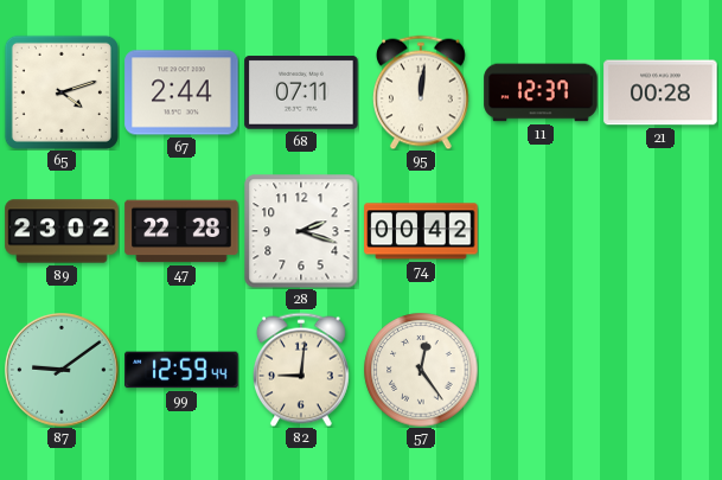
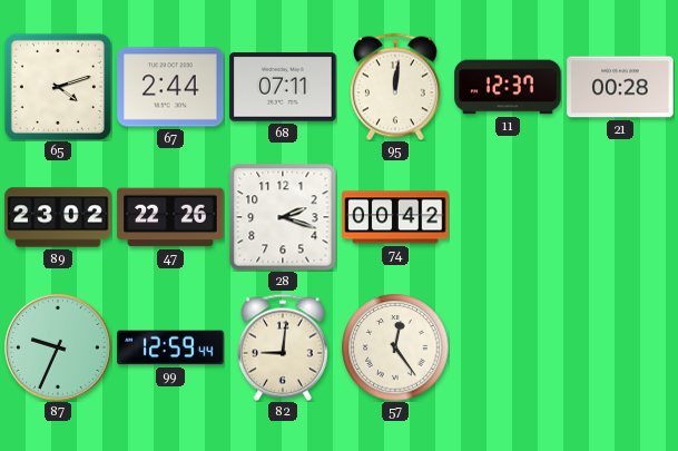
47: 22:28 -> 22:26
87: 9:09 -> 9:34
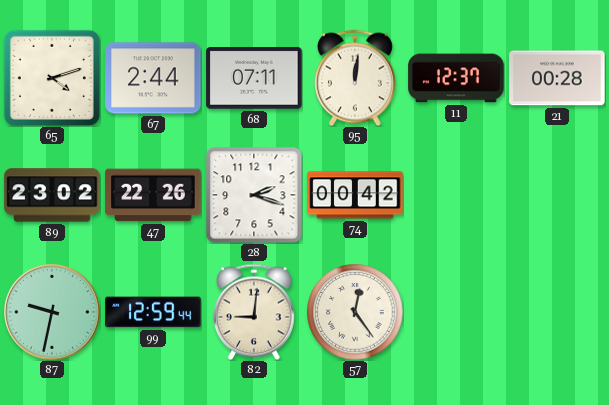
87: 9:34 -> 9:32
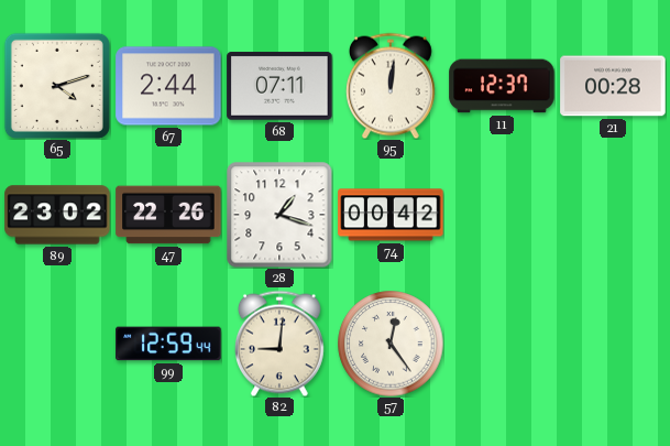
28: 2:18 -> 1:18
87: 9:32 -> none
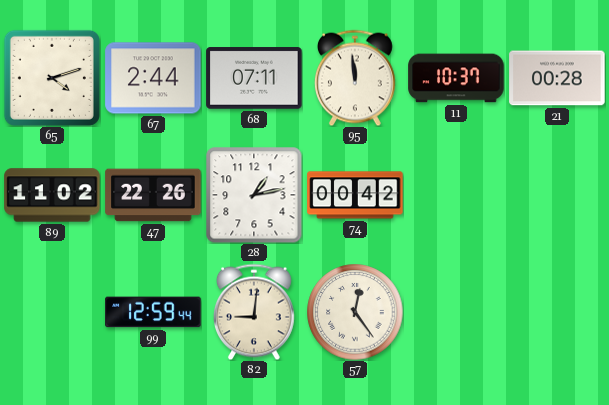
95: 12:01 -> 11:59
11: 12:37 -> 10:37
89: 23:02 -> 11:02
28: 1:18 -> 1:13
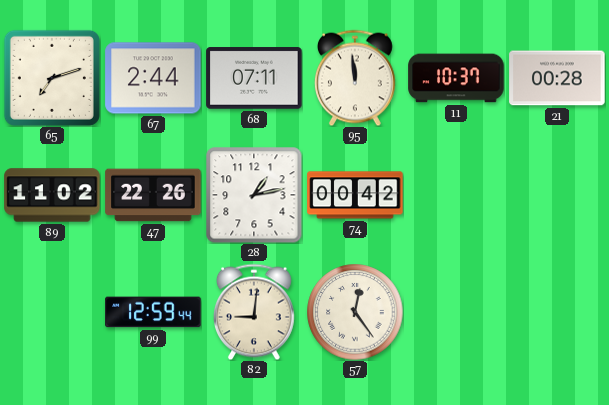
65: 4:12 -> 7:12
